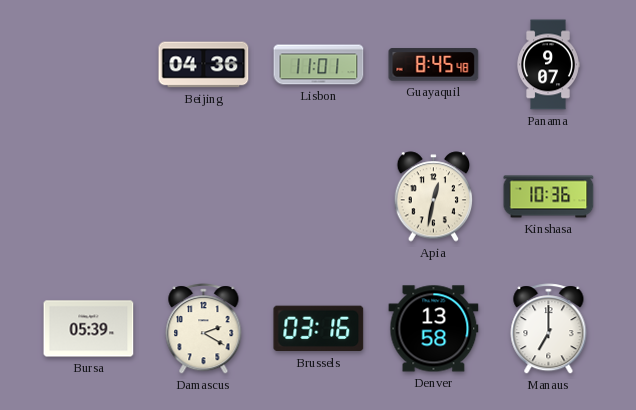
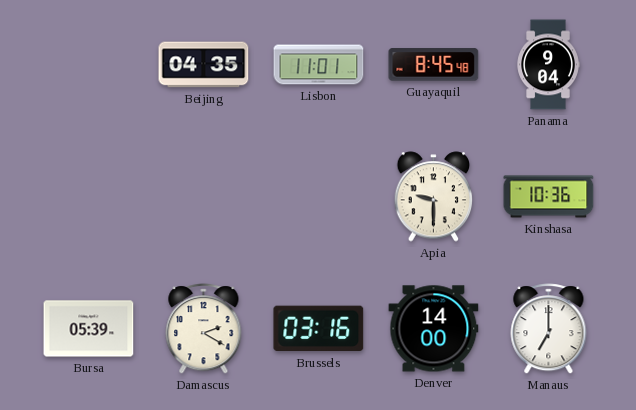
Beijing: 04:36 -> 04:35
Panama: 9:07 -> 9:04
Apia: 12:32 -> 9:30
Denver: 13:58 -> 14:00
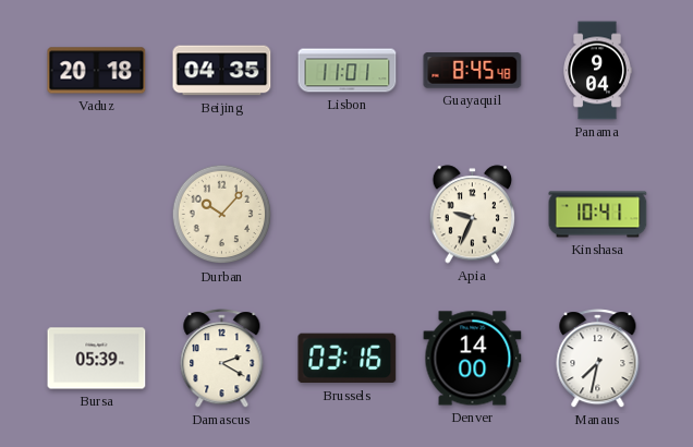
Vaduz: none -> 20:18
Durban: none -> 10:07
Apia: 9:30 -> 9:34
Kinshasa: 10:36 -> 10:41
Manaus: 7:00 -> 7:32
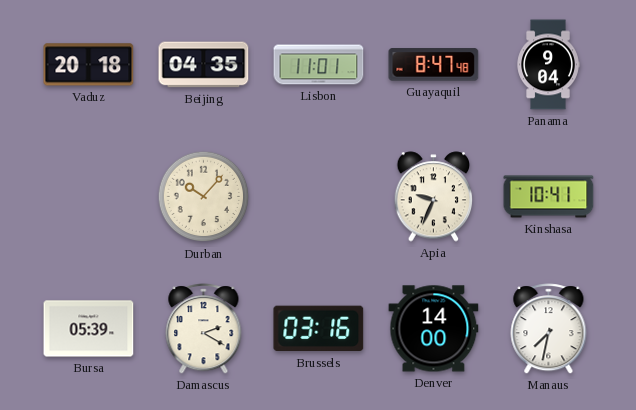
Guayaquil: 8:45 -> 8:47
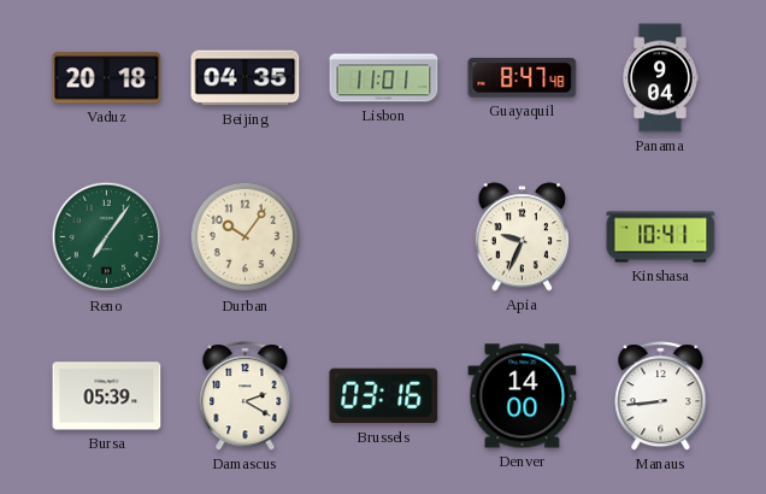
Reno: none -> 7:06
Durban: 10:07 -> 10:06
Manaus: 7:32 -> 8:44
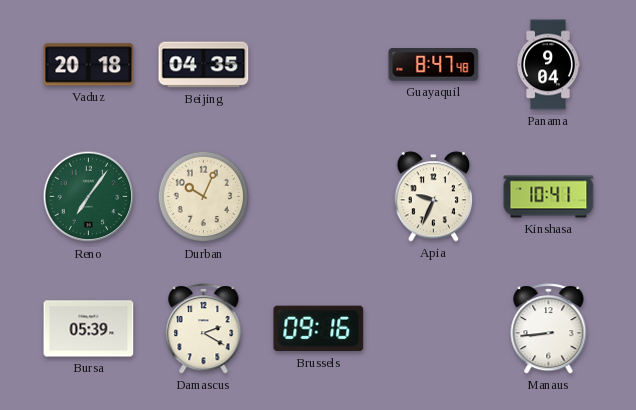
Lisbon: 11:01 -> none
Durban: 10:06 -> 10:04
Brussels: 03:16 -> 09:16
Denver: 14:00 -> none
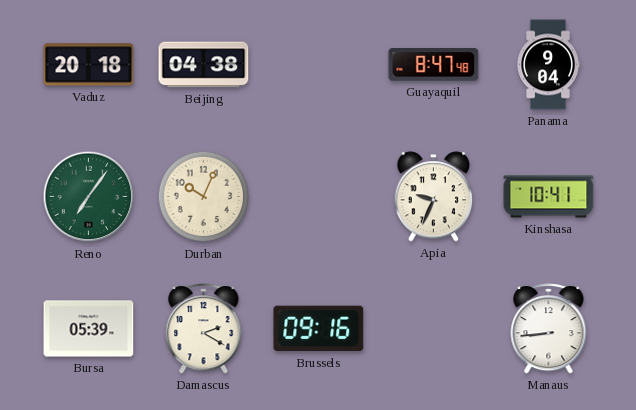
Beijing: 04:35 -> 04:38
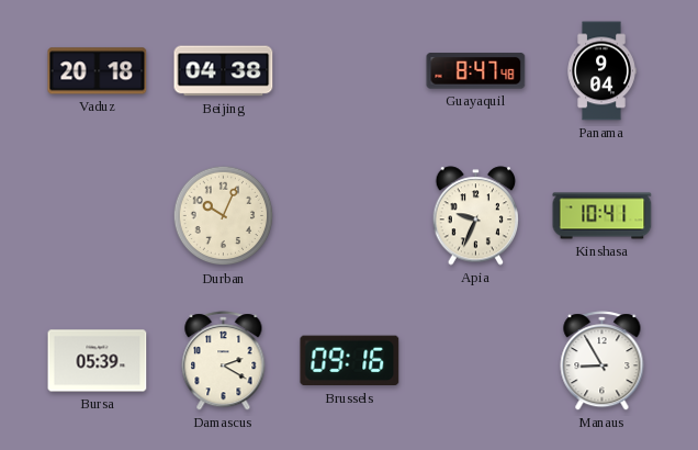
Reno: 7:06 -> none
Manaus: 8:44 -> 8:55
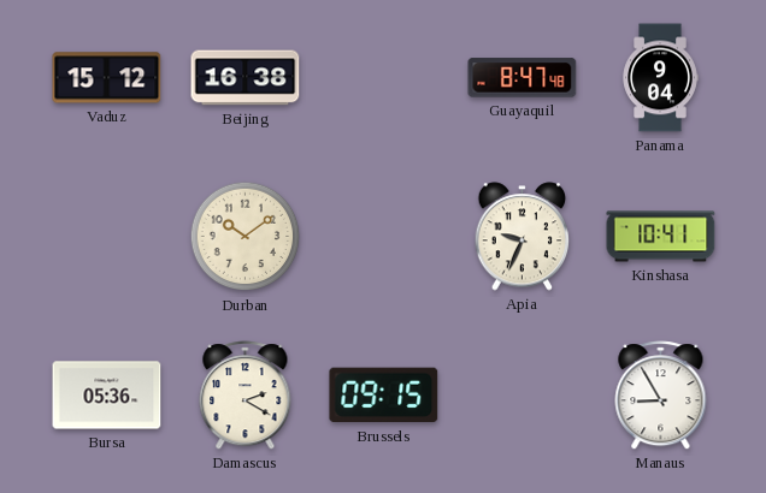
Vaduz: 20:18 -> 15:12
Beijing: 04:38 -> 16:38
Durban: 10:04 -> 10:09
Bursa: 05:39 -> 05:36
Brussels: 09:16 -> 09:15
